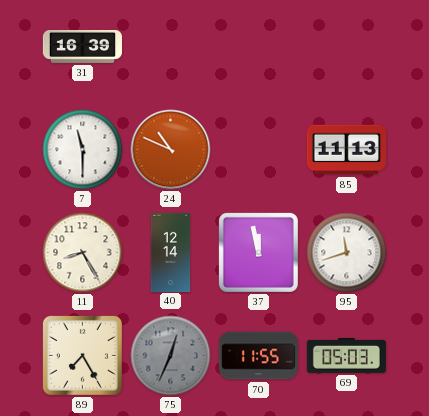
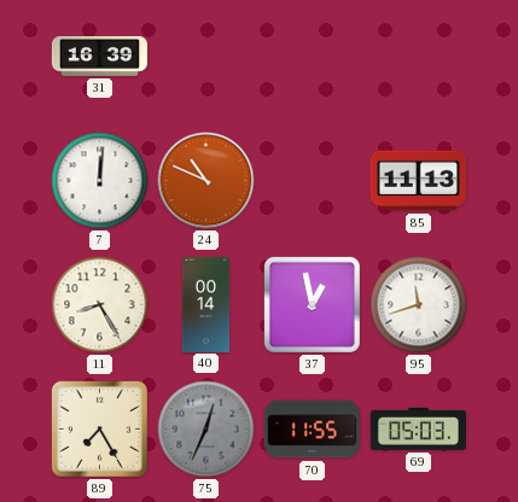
7: 11:30 -> 12:01
40: 12:14 -> 00:14
37: 11:58 -> 12:58
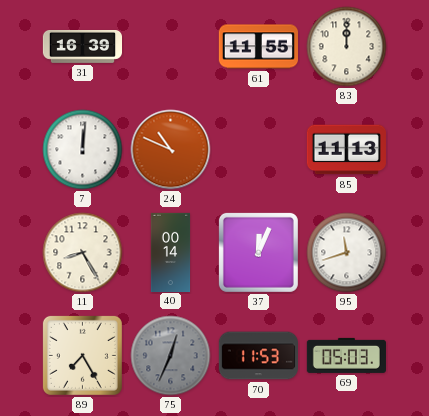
61: none -> 11:55
83: none -> 12:00
37: 12:58 -> 12:04
70: 11:55 -> 11:53
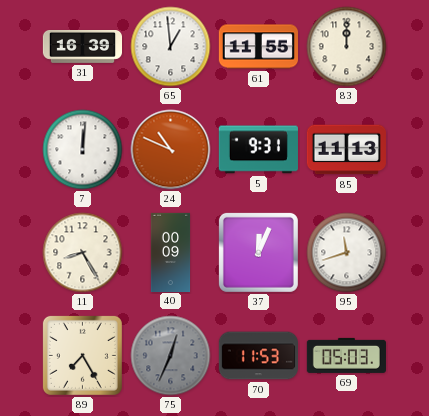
65: none -> 12:59
5: none -> 9:31
40: 00:14 -> 00:09
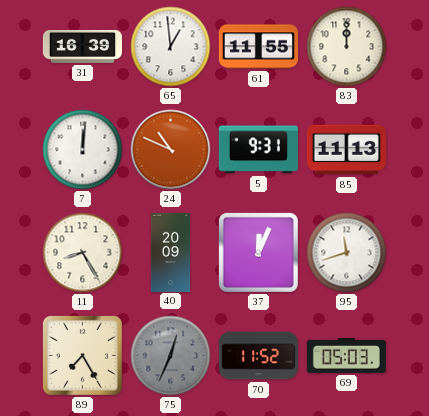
40: 00:09 -> 20:09
70: 11:53 -> 11:52
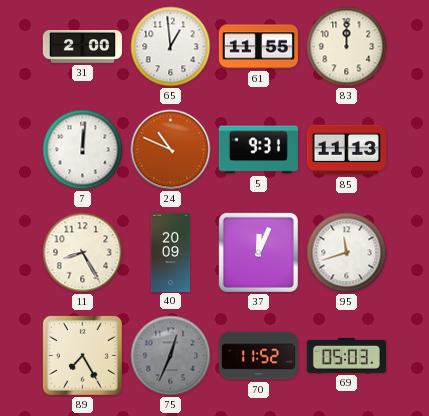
31: 16:39 -> 2:00
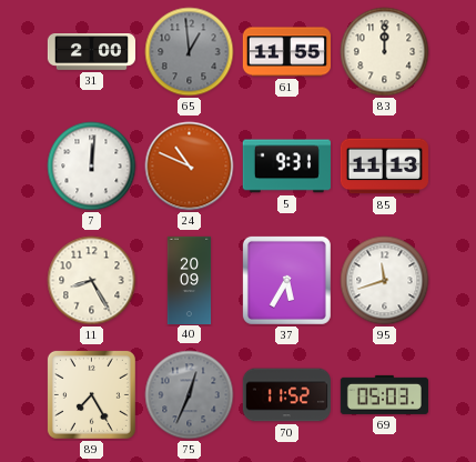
65 dial: white -> grey
37: 12:04 -> 5:35
